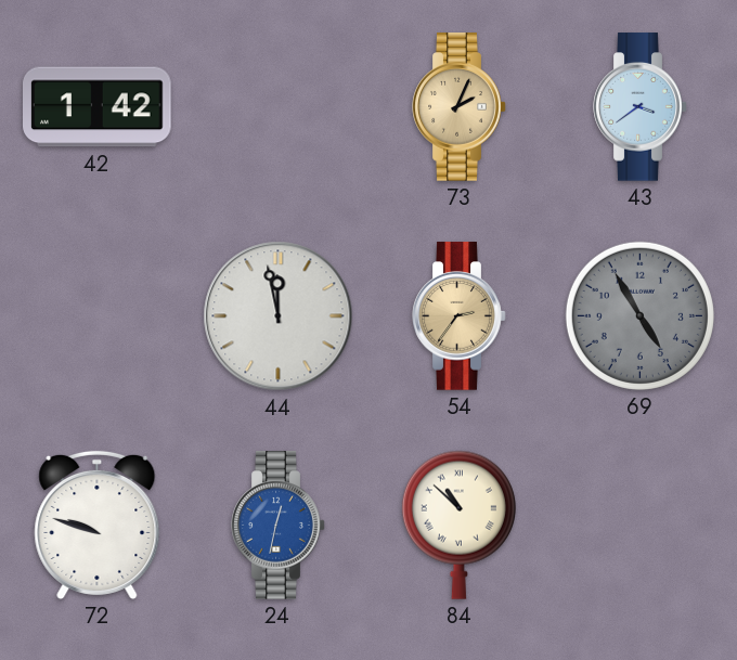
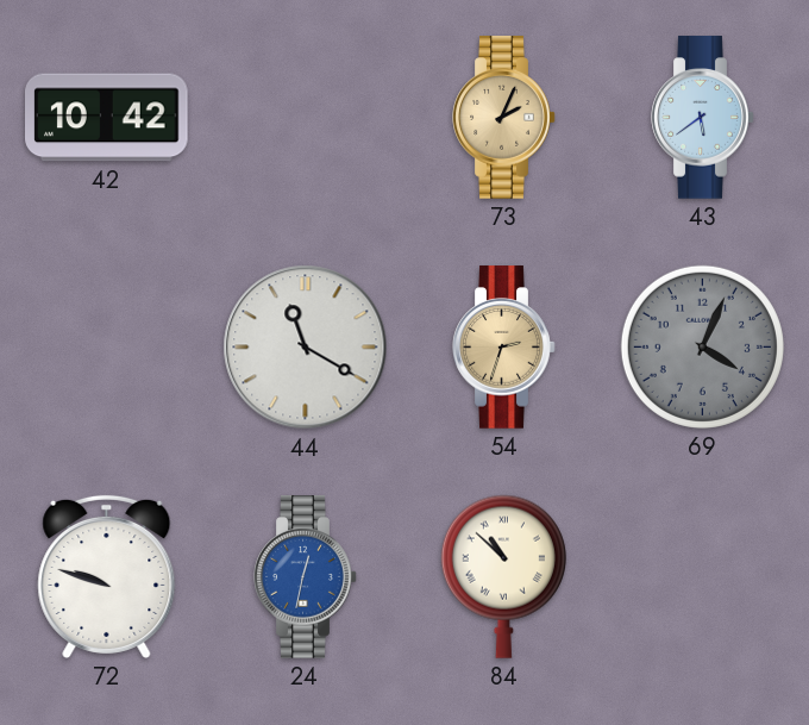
42: 1:42 -> 10:42
43: 3:39 -> 5:39
44: 11:58 -> 11:20
54: 2:36 -> 2:33
69: 4:55 -> 4:04
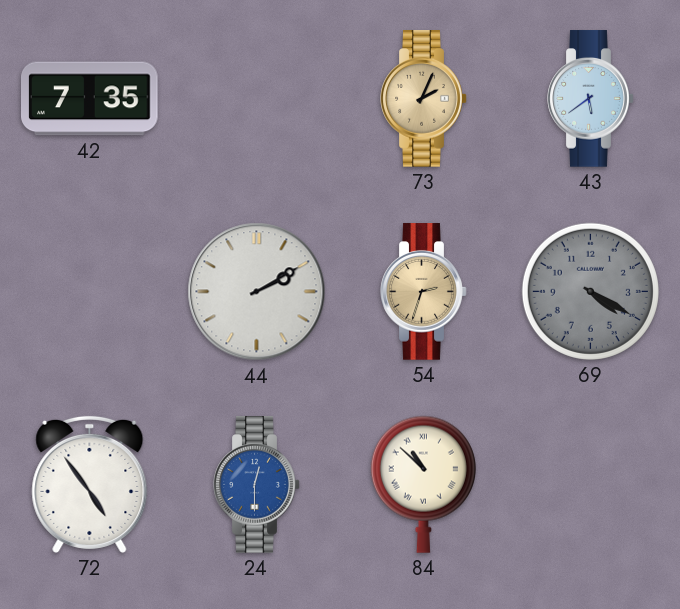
42: 10:42 -> 7:35
44: 11:20 -> 2:10
69: 4:04 -> 4:20
72: 9:48 -> 4:54
24: 12:32 -> 12:30
